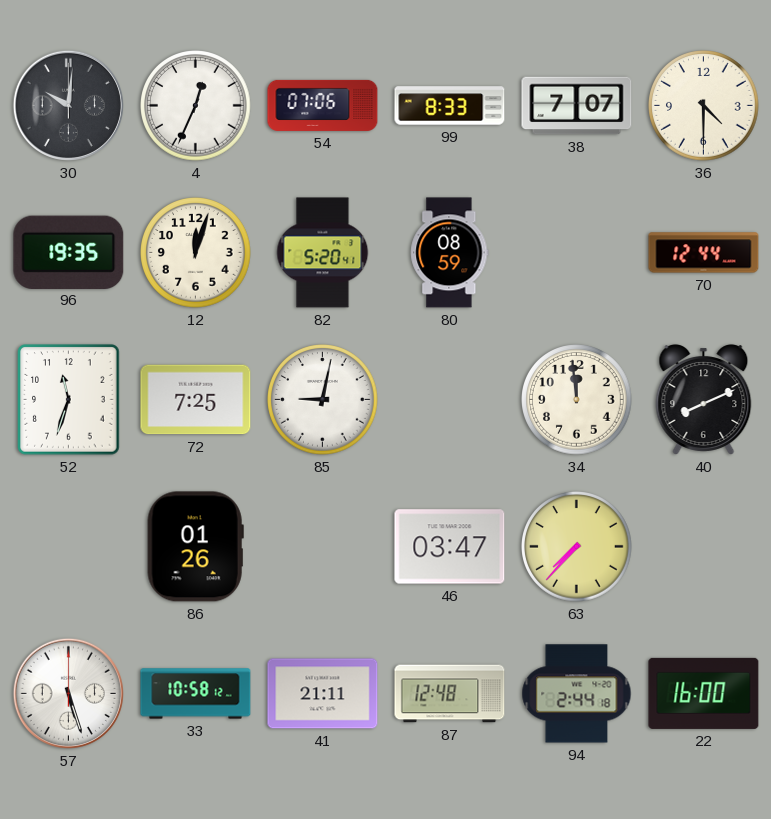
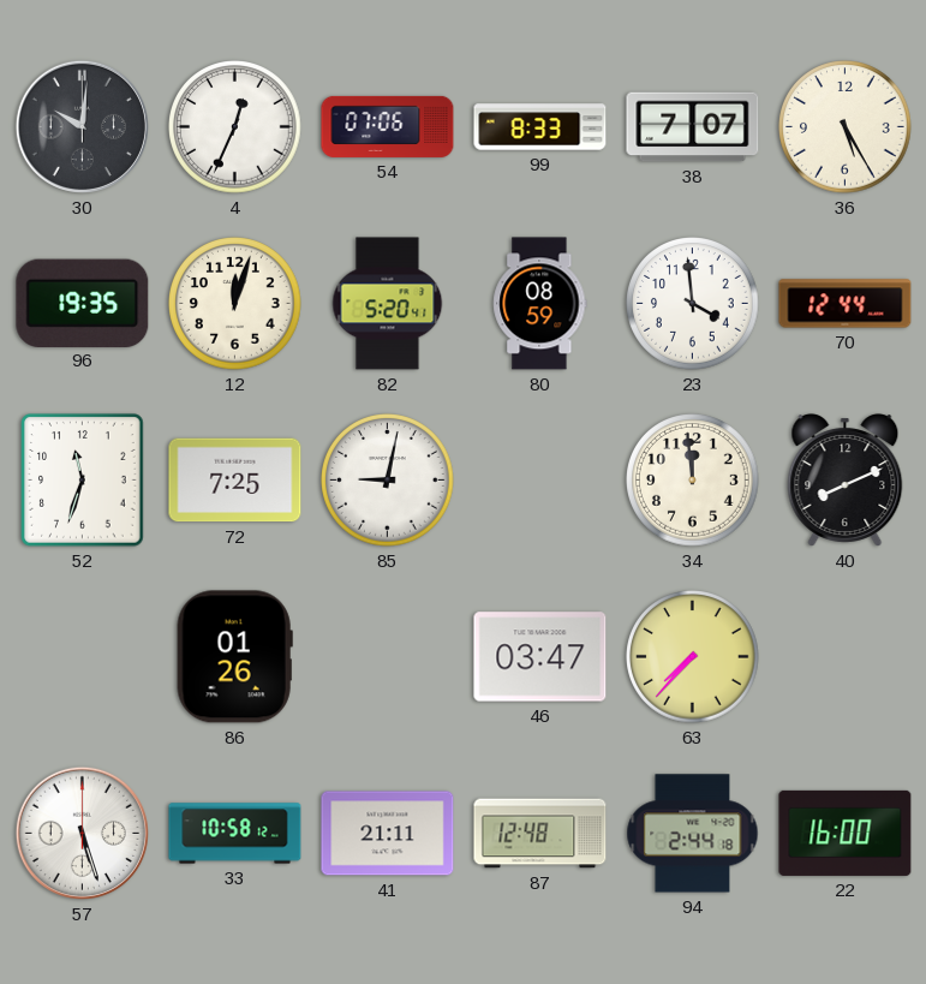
36: 4:30 -> 5:25
23: none -> 3:59
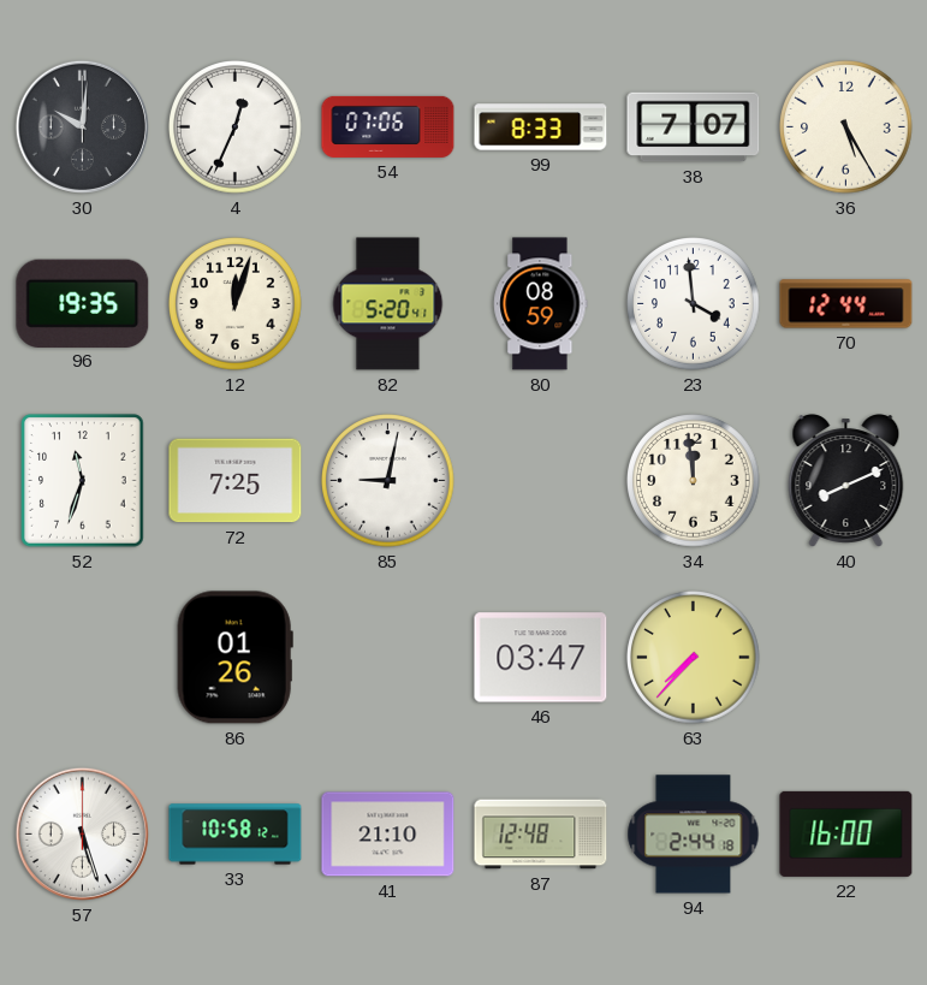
41: 21:11 -> 21:10
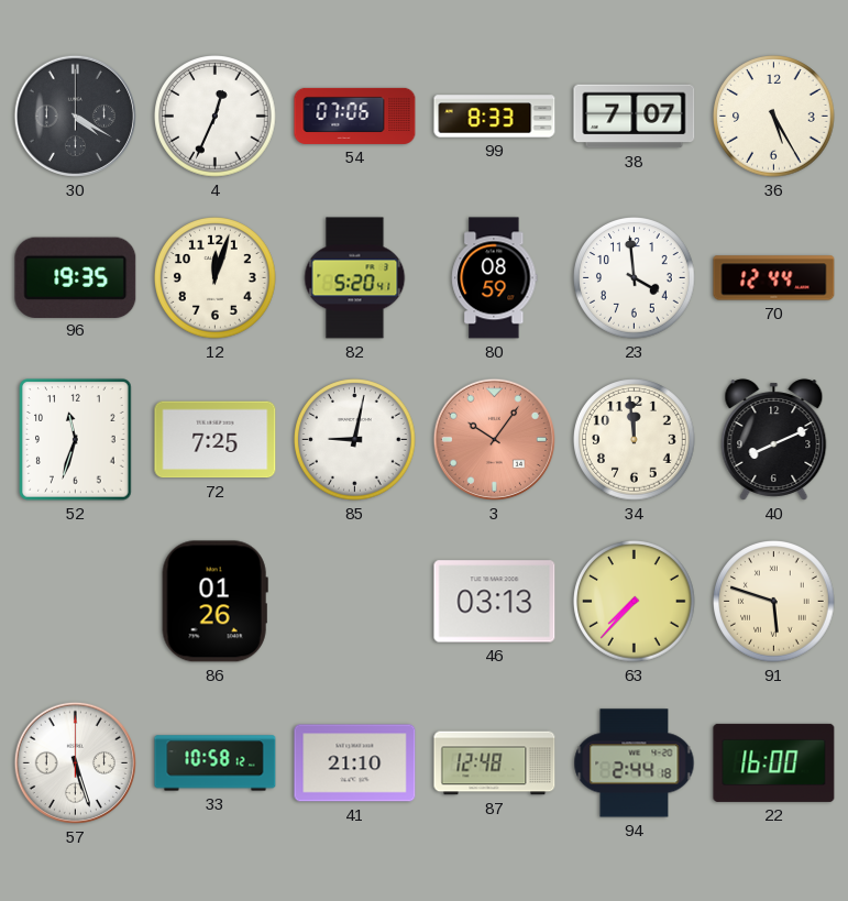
30: 10:01 -> 4:20
3: none -> 10:06
46: 03:47 -> 03:13
91: none -> 5:48
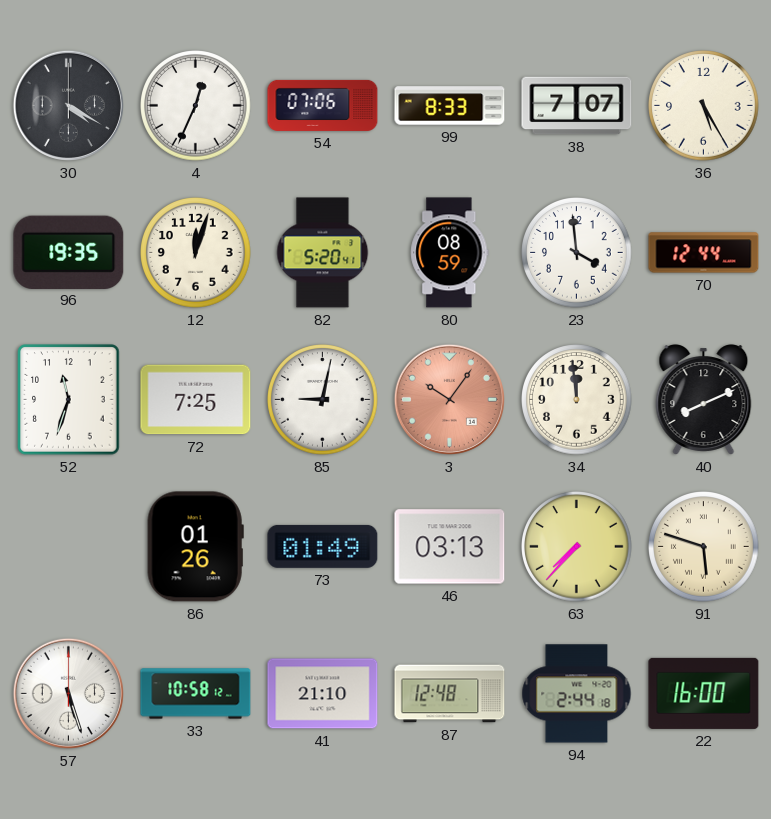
73: none -> 01:49
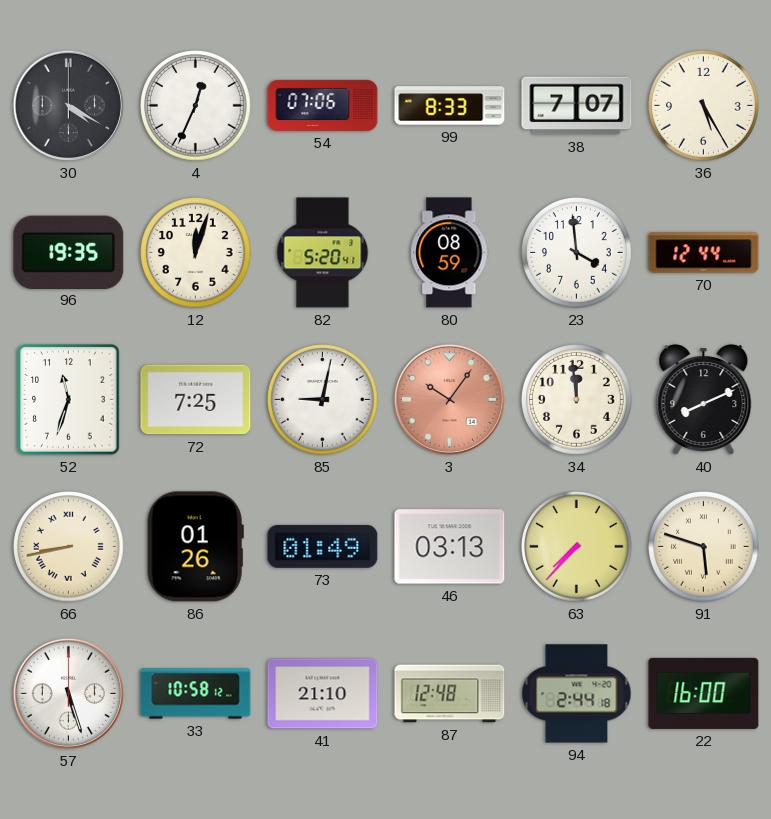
66: none -> 8:43
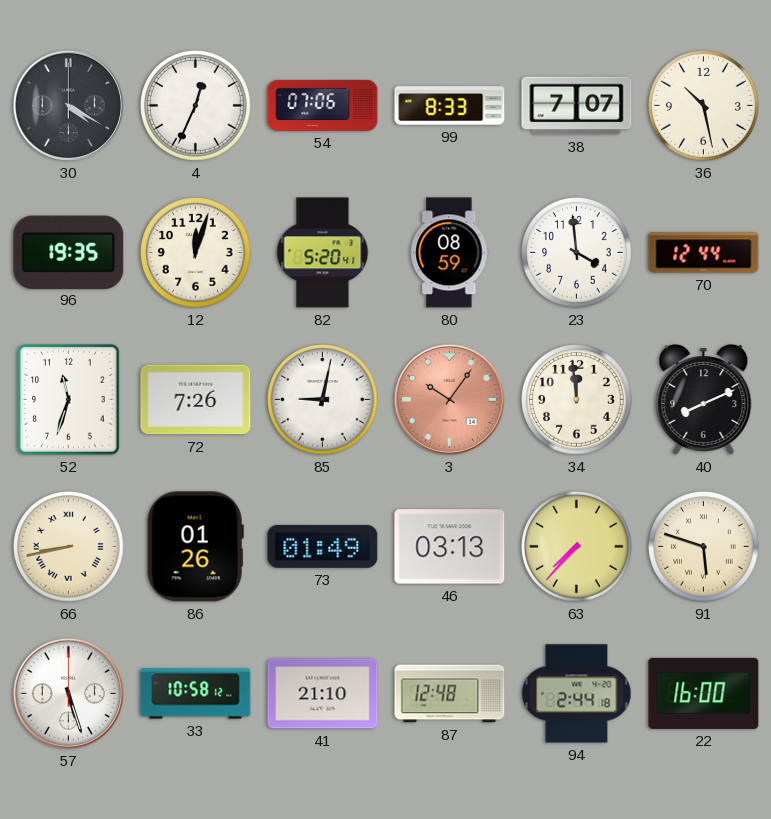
36: 5:25 -> 10:28
72: 7:25 -> 7:26
